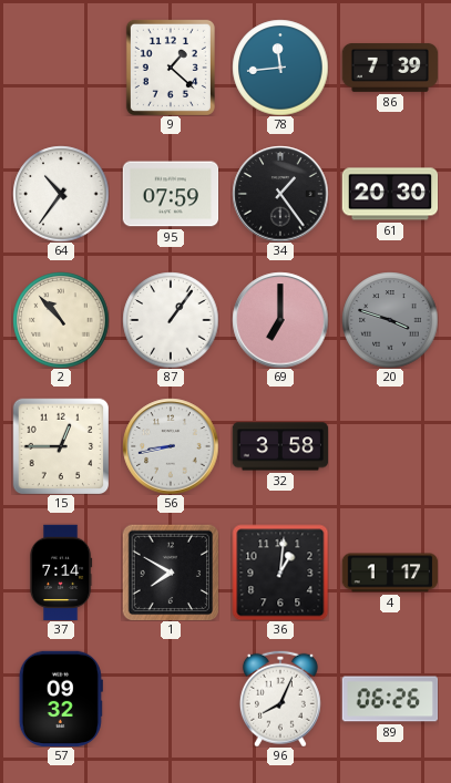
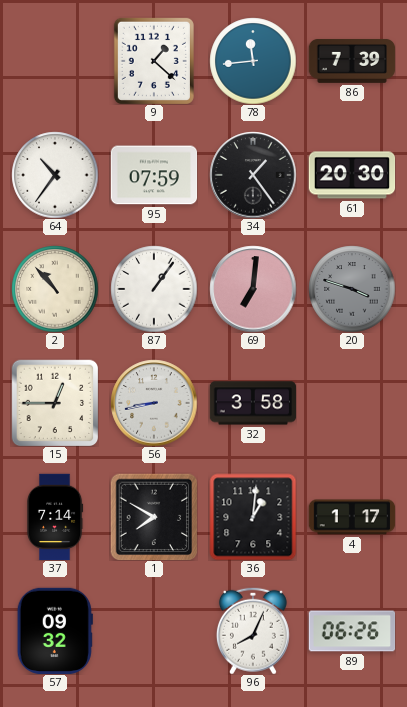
69: 7:00 -> 7:01
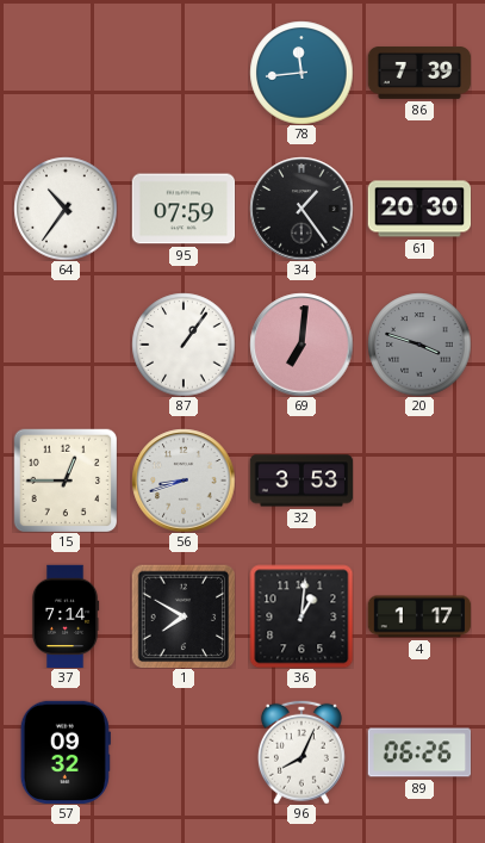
9: 1:22 -> none
2: 10:53 -> none
56: 8:43 -> 8:42
32: 3:58 -> 3:53
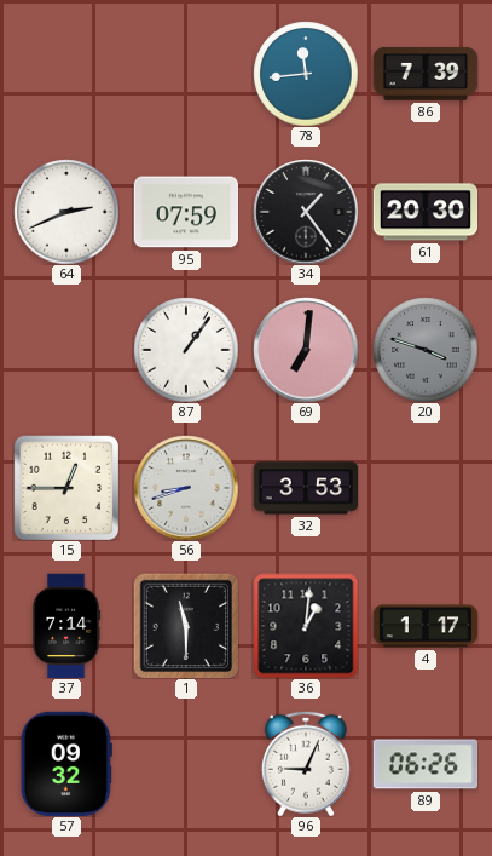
64: 10:36 -> 2:41
1: 7:50 -> 11:30
96: 8:04 -> 9:04
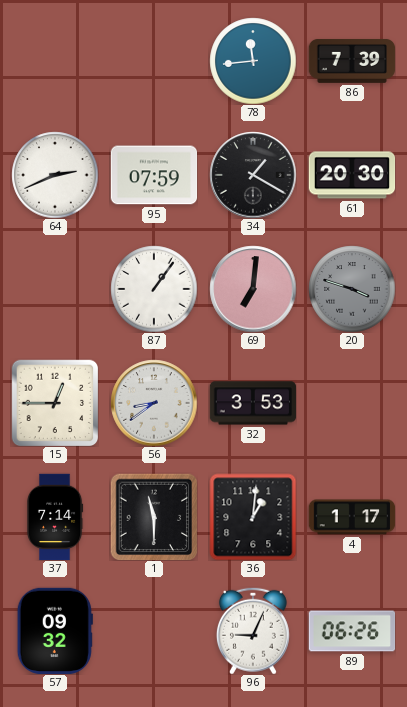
34: 1:24 -> 1:20
56: 8:42 -> 8:39
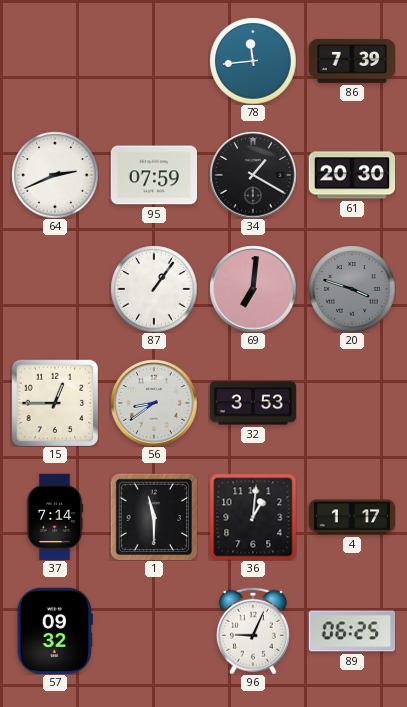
89: 06:26 -> 06:25
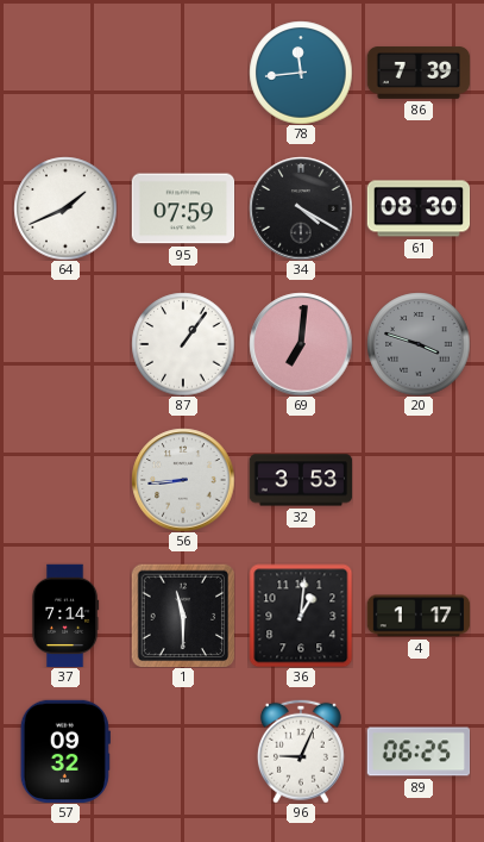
64: 2:41 -> 1:41
34: 1:20 -> 4:20
61: 20:30 -> 08:30
15: 12:45 -> none
56: 8:39 -> 8:44
